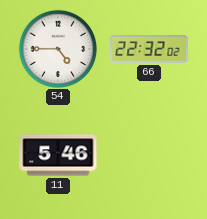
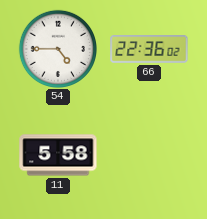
66: 22:32 -> 22:36
11: 5:46 -> 5:58
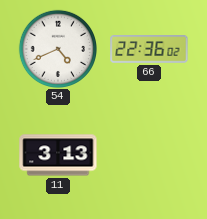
54: 4:45 -> 4:41
11: 5:58 -> 3:13
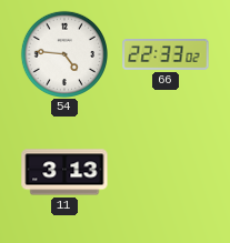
54: 4:41 -> 4:46
66: 22:36 -> 22:33
